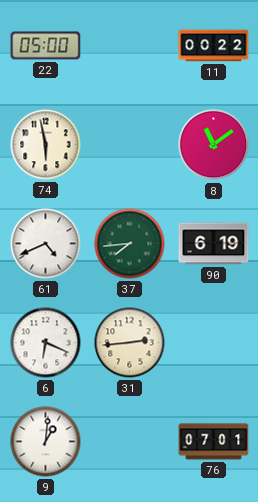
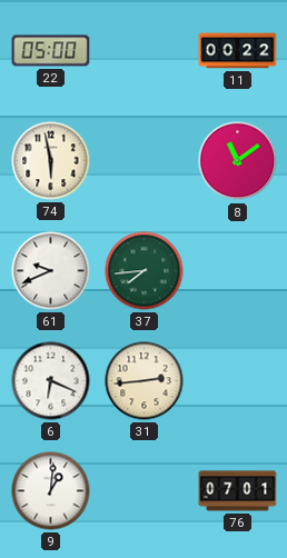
61: 4:41 -> 9:41
90: 6:19 -> none
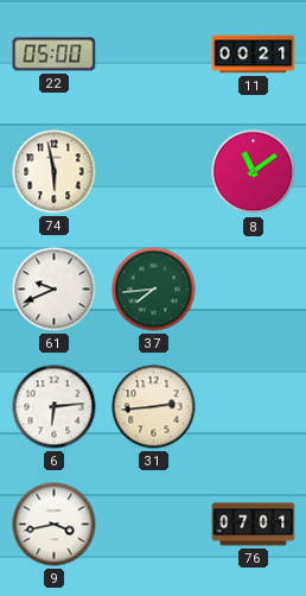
11: 00:22 -> 00:21
6: 6:19 -> 6:14
9: 1:01 -> 3:43
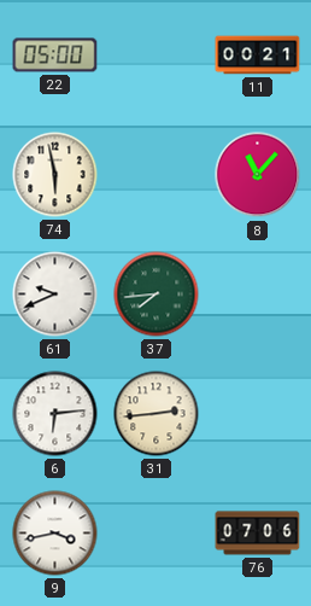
8: 11:09 -> 11:07
76: 07:01 -> 07:06
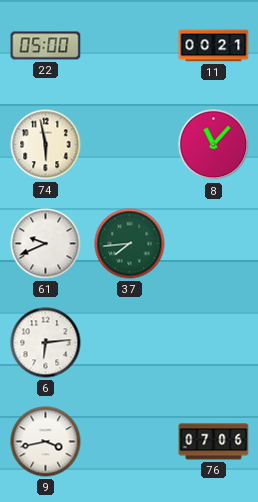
31: 2:44 -> none
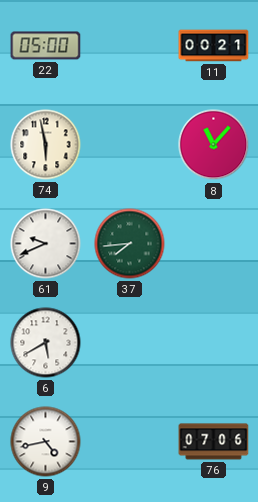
6: 6:14 -> 5:40
9: 3:43 -> 4:43
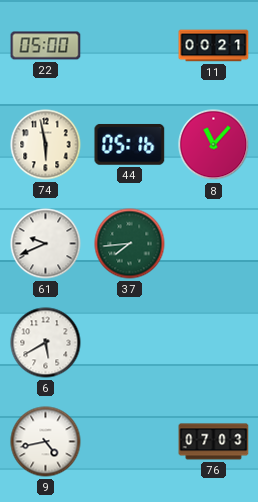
44: none -> 05:16
76: 07:06 -> 07:03
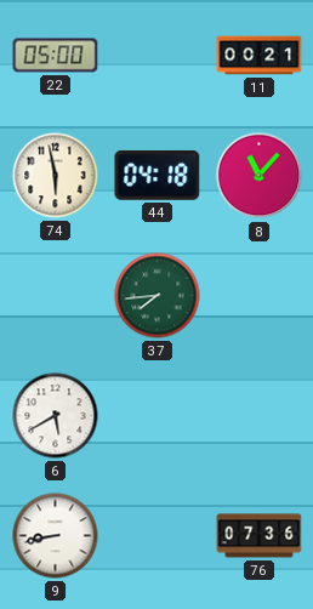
44: 05:16 -> 04:18
61: 9:41 -> none
9: 4:43 -> 8:43
76: 07:03 -> 07:36
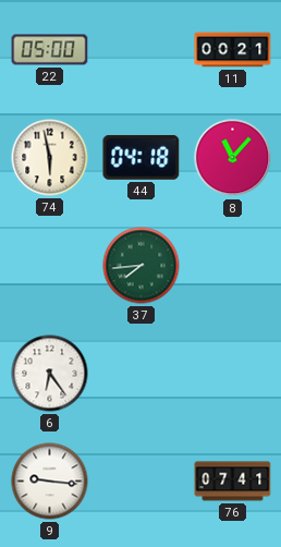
6: 5:40 -> 6:24
9: 8:43 -> 9:16
76: 07:36 -> 07:41
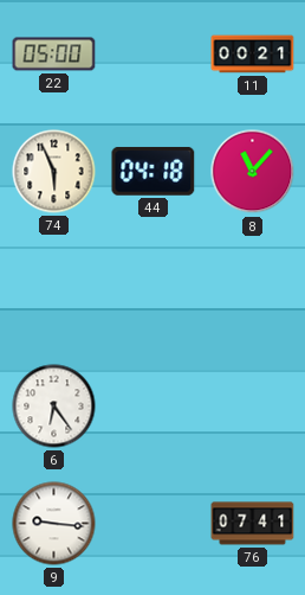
74: 5:58 -> 5:56
37: 7:44 -> none
